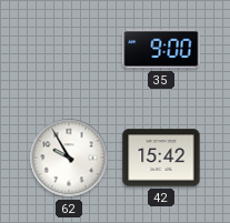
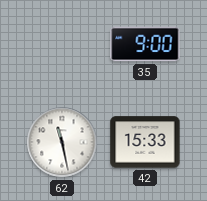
62: 9:55 -> 11:28
42: 15:42 -> 15:33
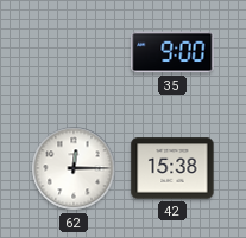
62: 11:28 -> 12:15
42: 15:33 -> 15:38
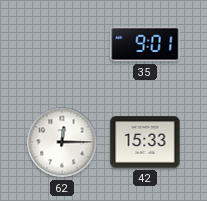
35: 9:00 -> 9:01
42: 15:38 -> 15:33
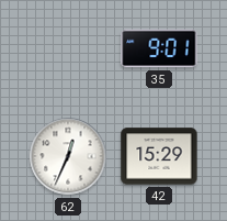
62: 12:15 -> 12:34
42: 15:33 -> 15:29
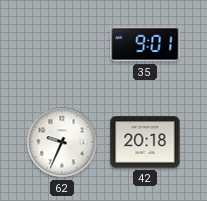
62: 12:34 -> 9:34
42: 15:29 -> 20:18
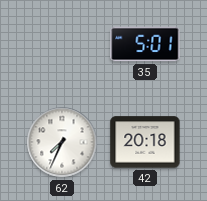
35: 9:01 -> 5:01
62: 9:34 -> 7:34
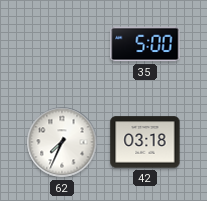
35: 5:01 -> 5:00
42: 20:18 -> 03:18
